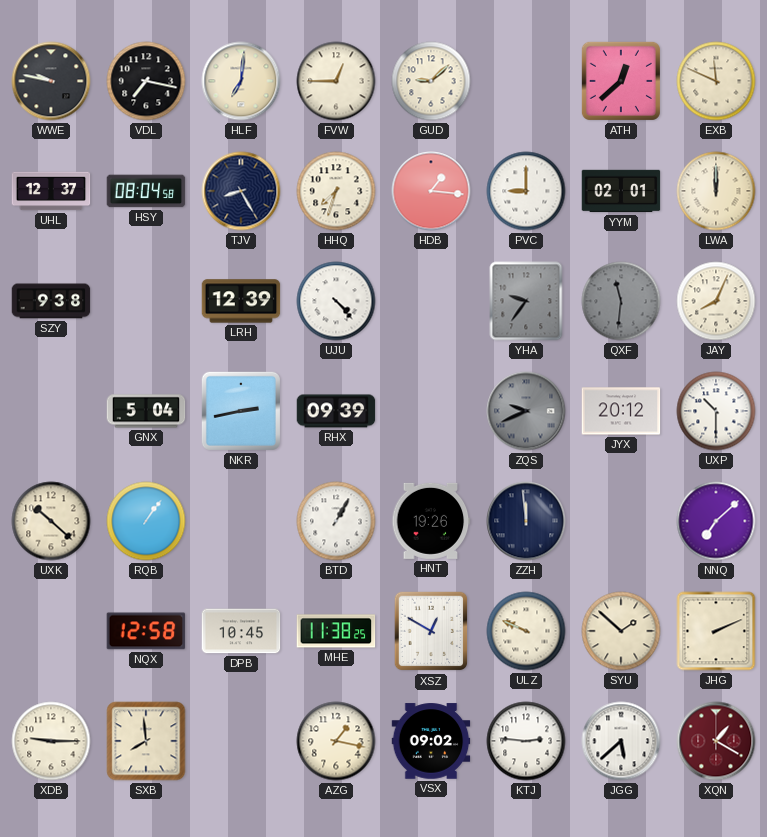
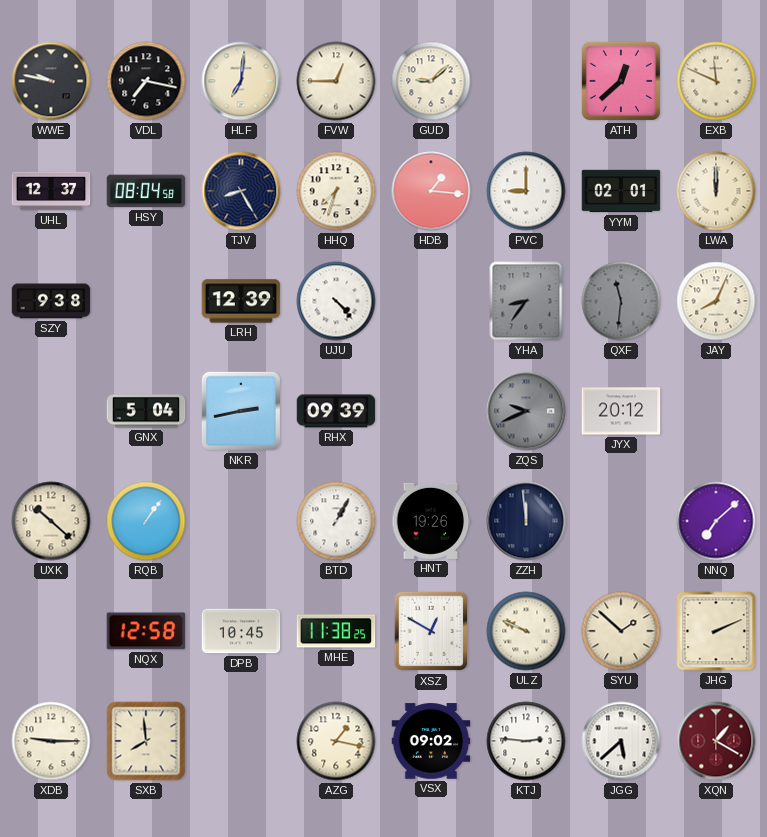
YHA: 9:36 -> 8:36
UXP: 10:30 -> none
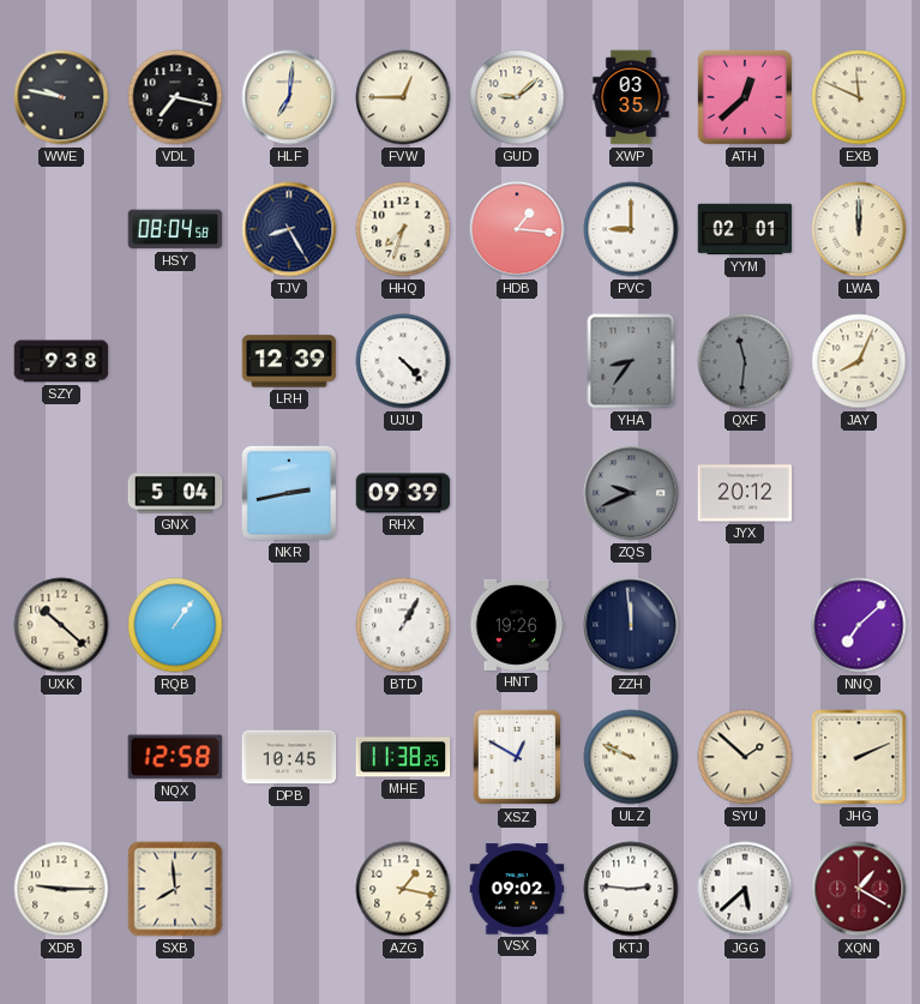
XWP: none -> 03:35
UHL: 12:37 -> none
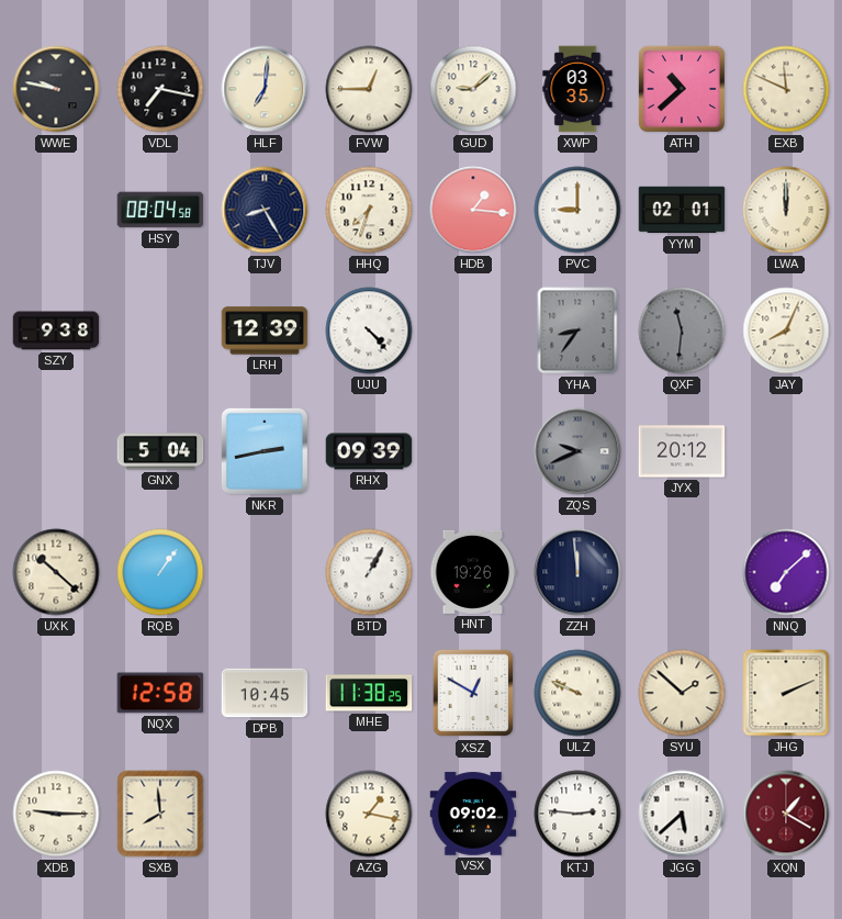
ATH: 12:38 -> 10:38
